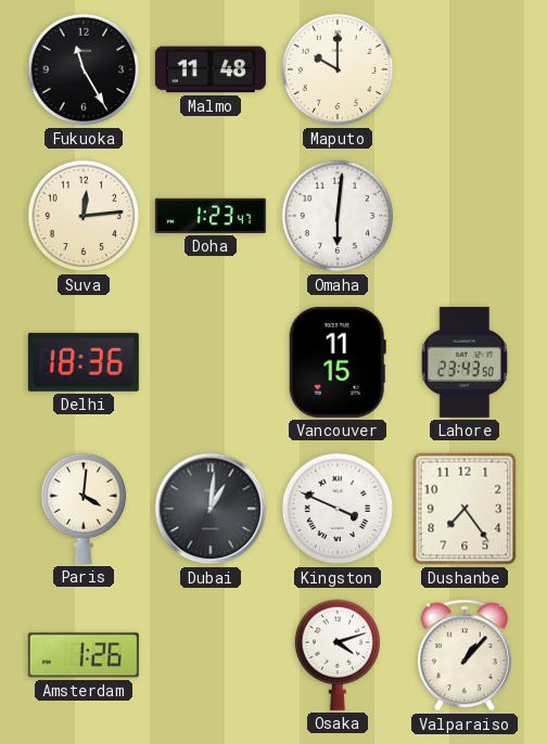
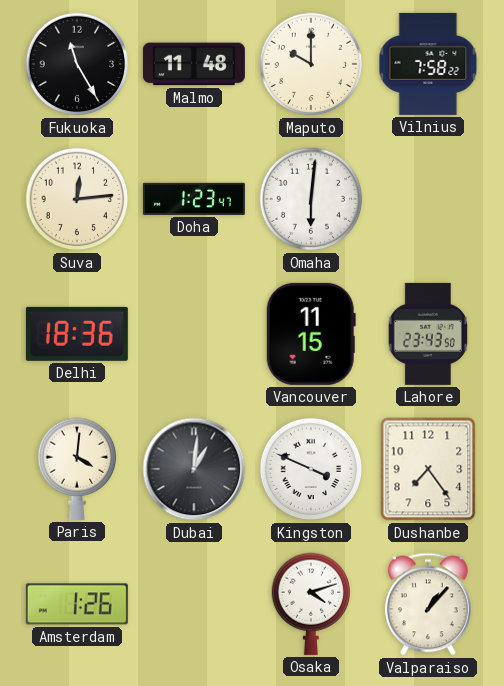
Vilnius: none -> 7:58
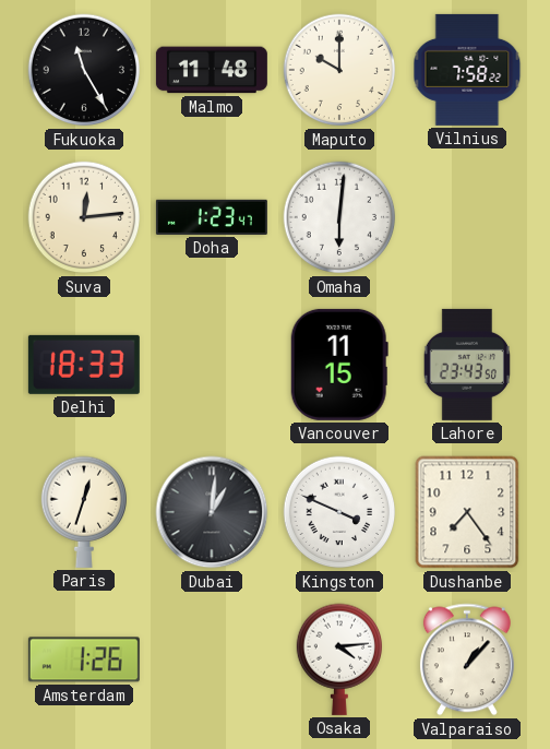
Delhi: 18:36 -> 18:33
Paris: 4:01 -> 12:33
Osaka: 4:12 -> 4:14
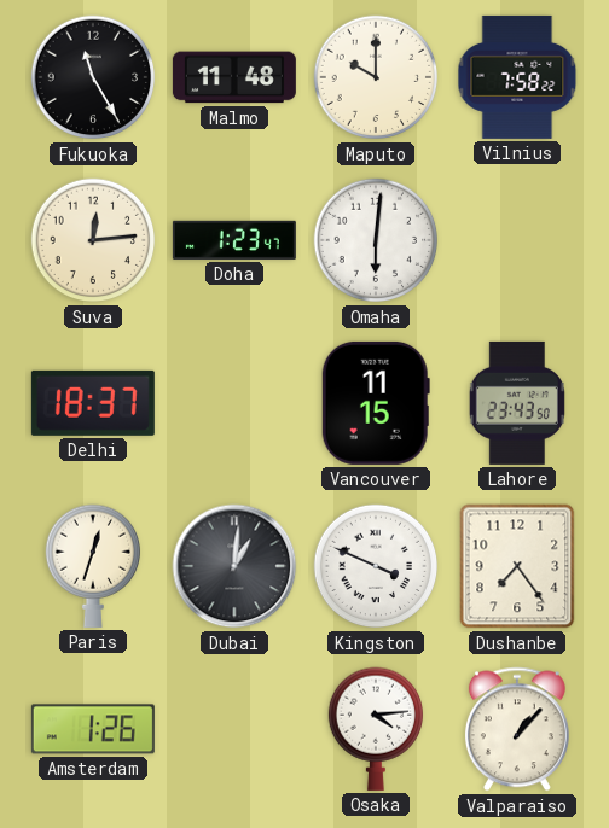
Delhi: 18:33 -> 18:37
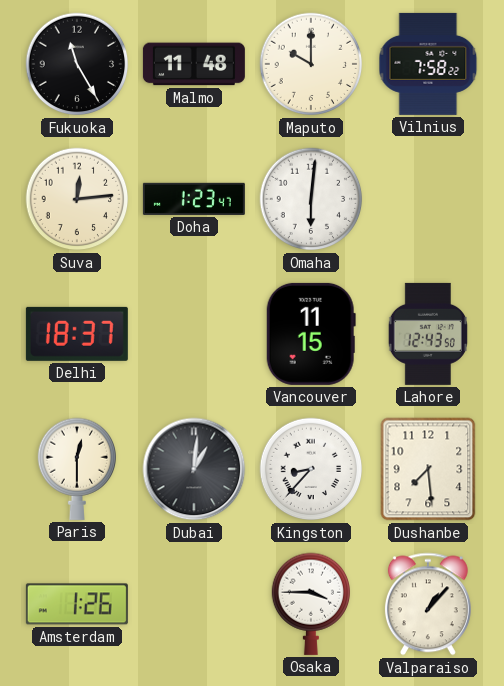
Lahore: 23:43 -> 12:43
Paris: 12:33 -> 12:30
Kingston: 3:49 -> 8:37
Dushanbe: 7:24 -> 7:29
Osaka: 4:14 -> 3:45
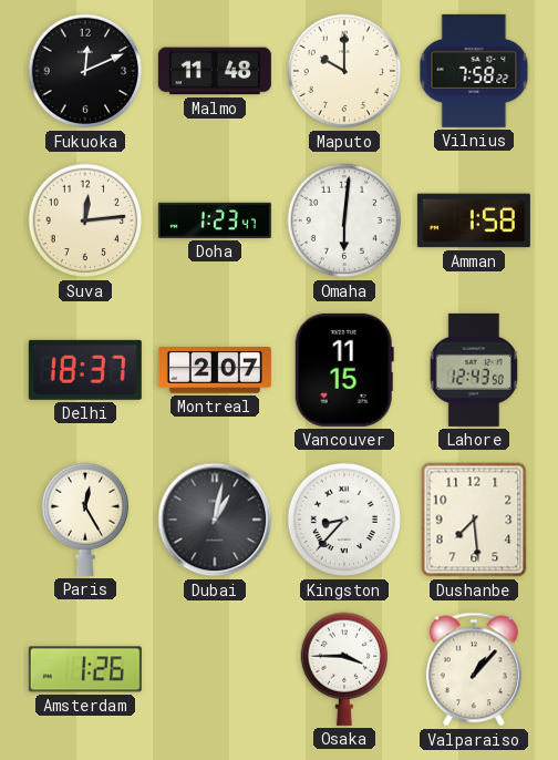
Fukuoka: 11:25 -> 12:11
Amman: none -> 1:58
Montreal: none -> 2:07
Paris: 12:30 -> 12:25
Dubai: 1:01 -> 1:02
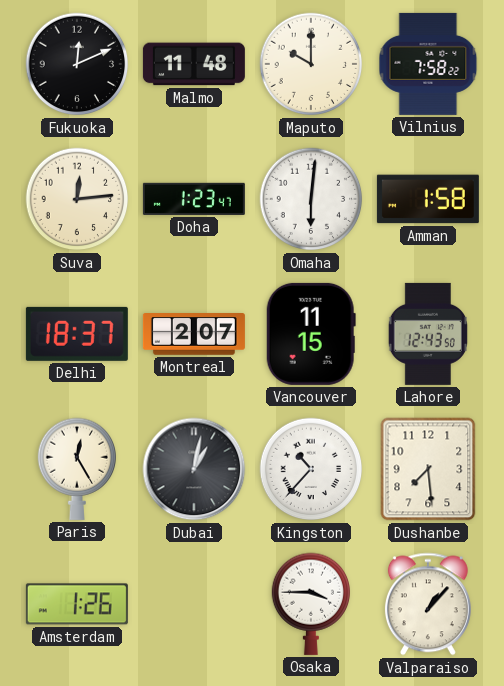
Kingston: 8:37 -> 10:37
